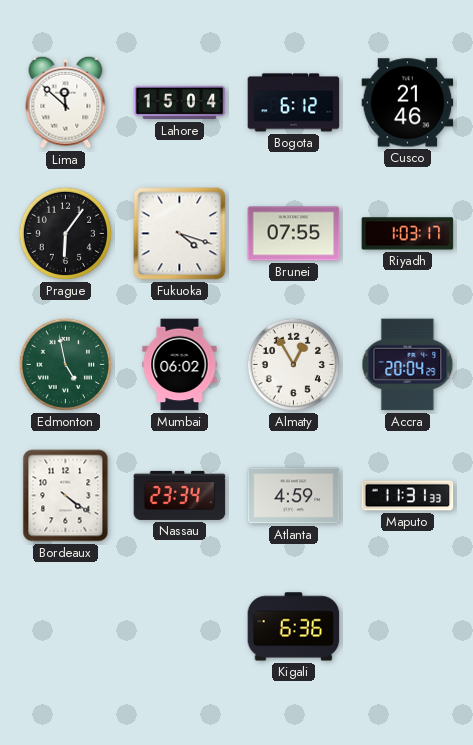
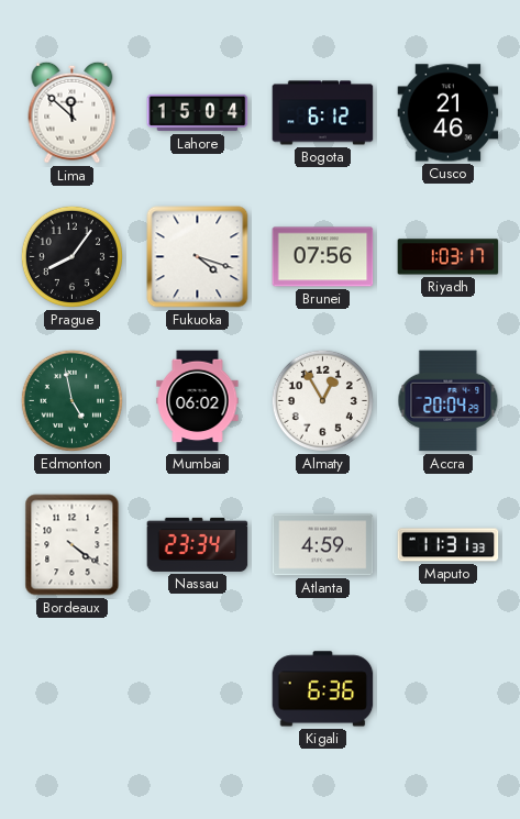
Prague: 6:06 -> 8:06
Brunei: 07:55 -> 07:56
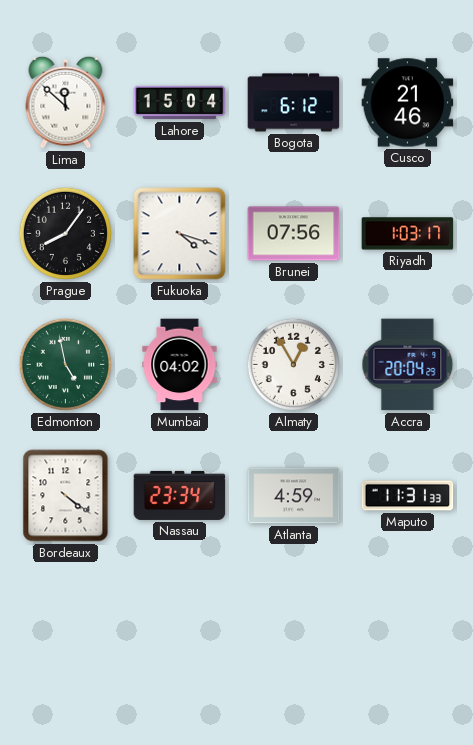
Mumbai: 06:02 -> 04:02
Kigali: 6:36 -> none
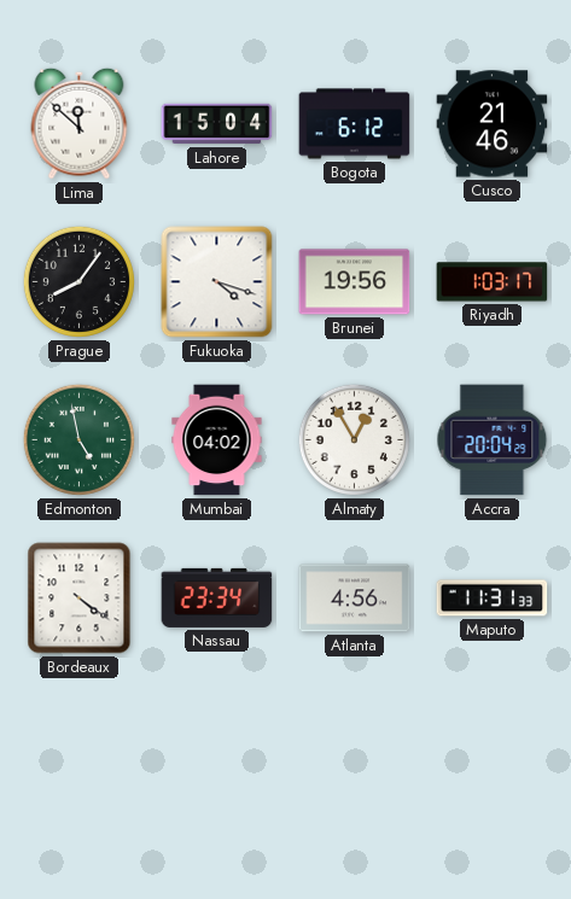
Brunei: 07:56 -> 19:56
Atlanta: 4:59 -> 4:56
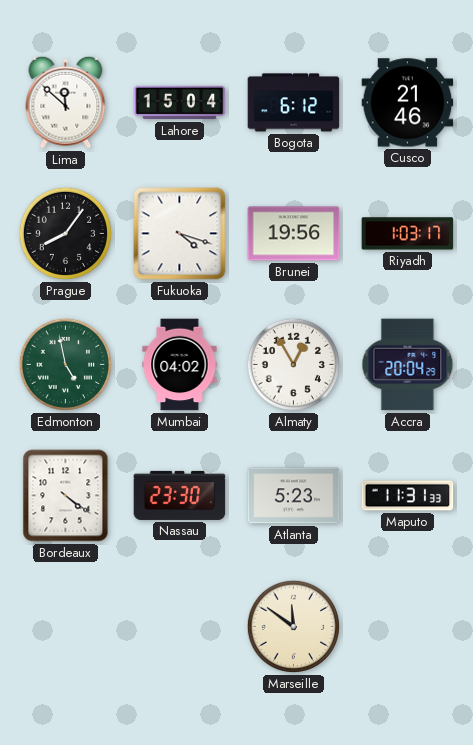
Nassau: 23:34 -> 23:30
Atlanta: 4:56 -> 5:23
Marseille: none -> 11:51
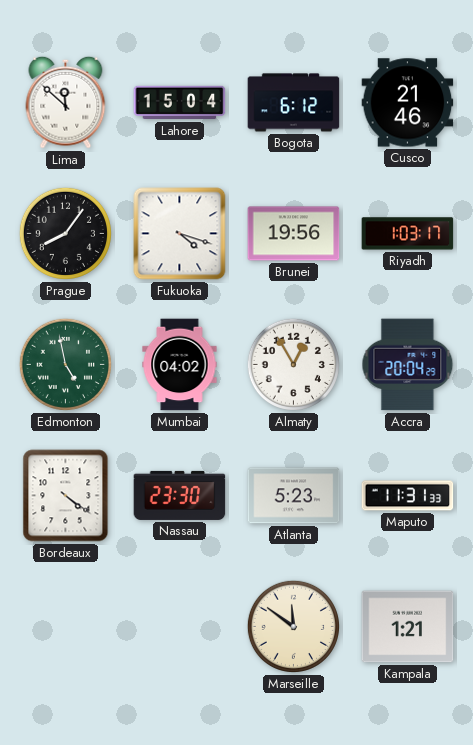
Kampala: none -> 1:21
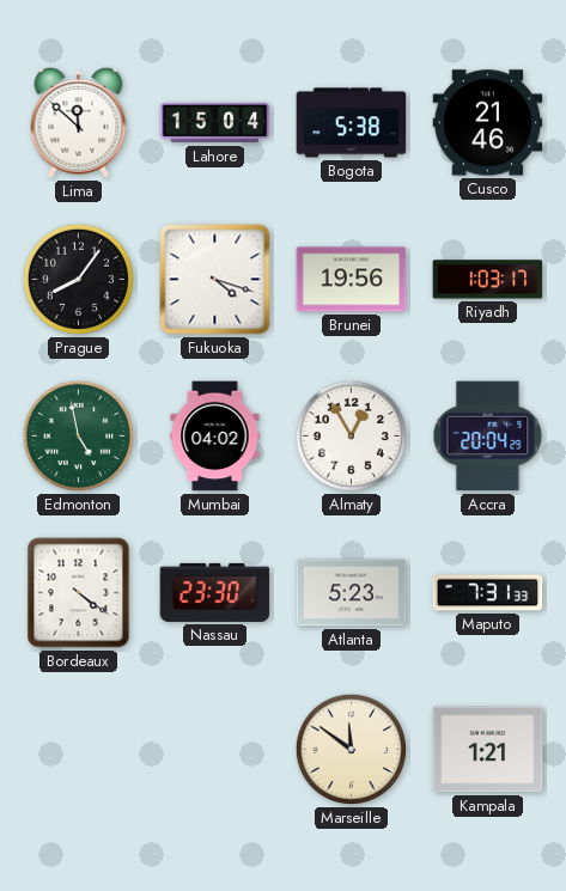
Bogota: 6:12 -> 5:38
Maputo: 11:31 -> 7:31
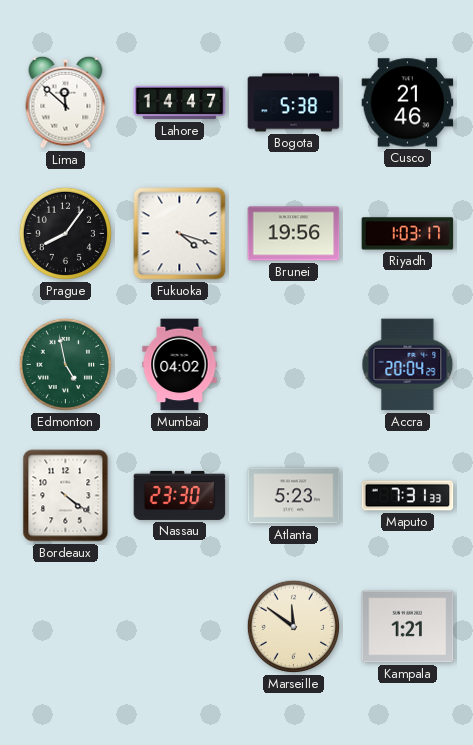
Lahore: 15:04 -> 14:47
Almaty: 12:55 -> none
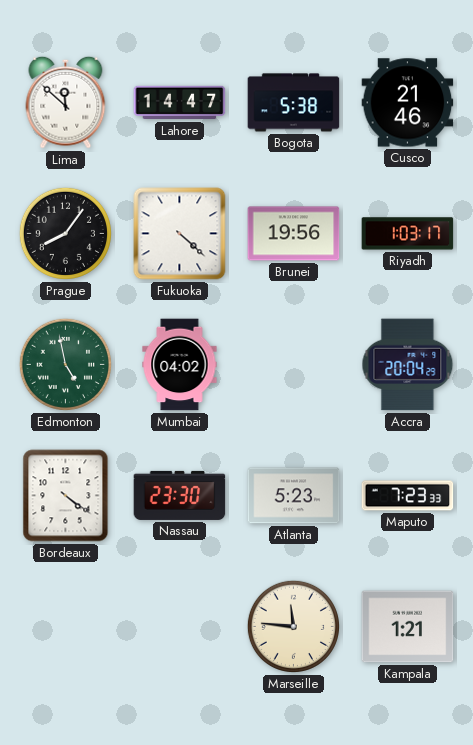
Fukuoka: 4:18 -> 4:22
Maputo: 7:31 -> 7:23
Marseille: 11:51 -> 11:46
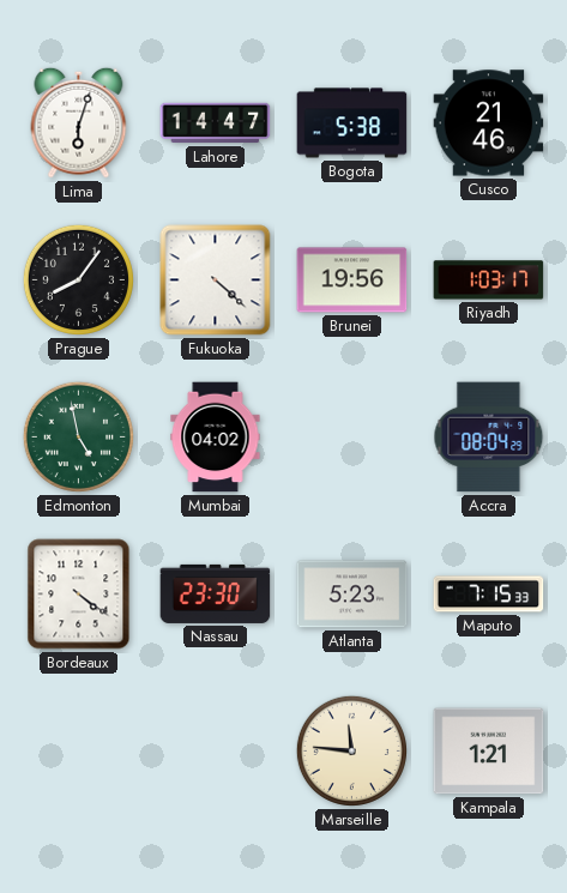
Lima: 11:52 -> 6:03
Accra: 20:04 -> 08:04
Maputo: 7:23 -> 7:15
